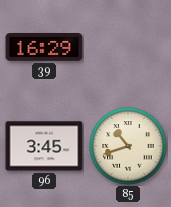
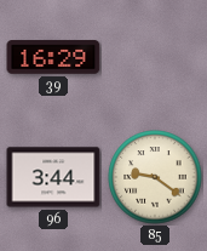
96: 3:45 -> 3:44
85: 10:42 -> 9:21
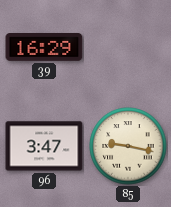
96: 3:44 -> 3:47
85: 9:21 -> 9:17
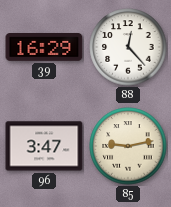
88: none -> 12:23
85: 9:17 -> 9:13
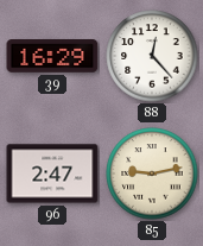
96: 3:47 -> 2:47
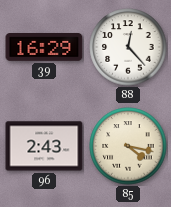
96: 2:47 -> 2:43
85: 9:13 -> 4:17
